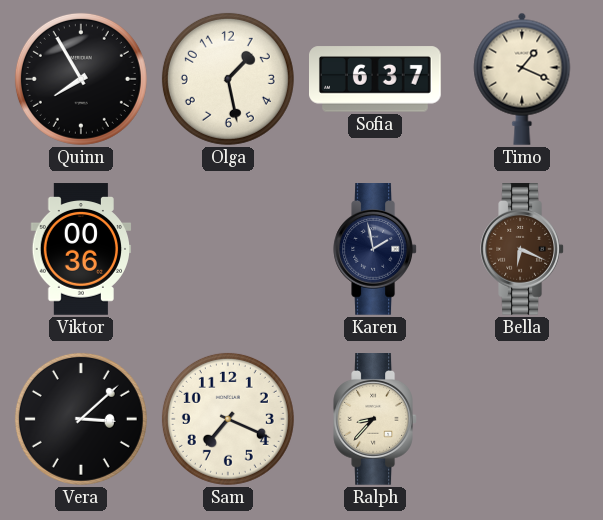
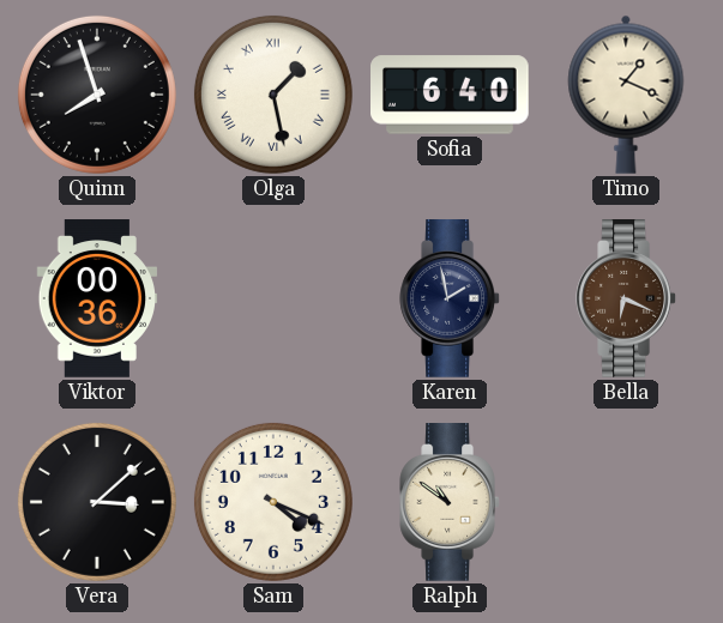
Quinn: 7:55 -> 7:57
Olga numerals: Arabic -> Roman
Sofia: 6:37 -> 6:40
Sam: 7:19 -> 4:19
Ralph: 8:37 -> 10:51
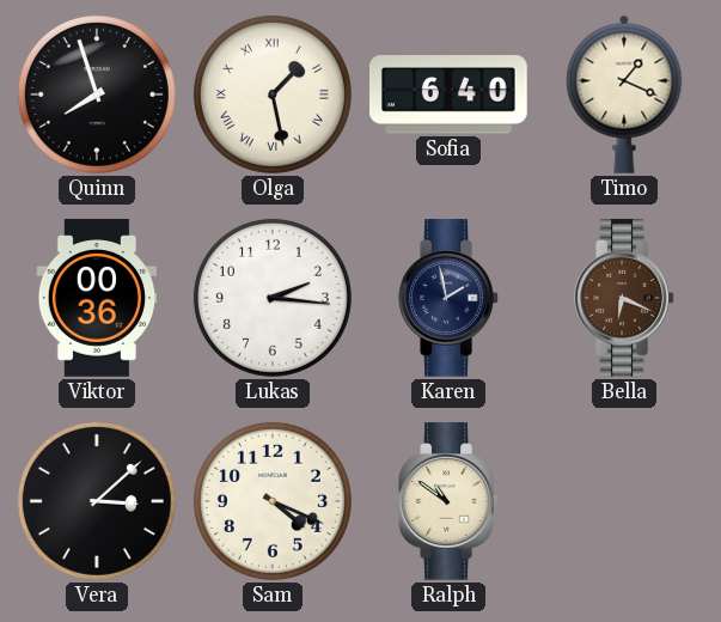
Lukas: none -> 2:16
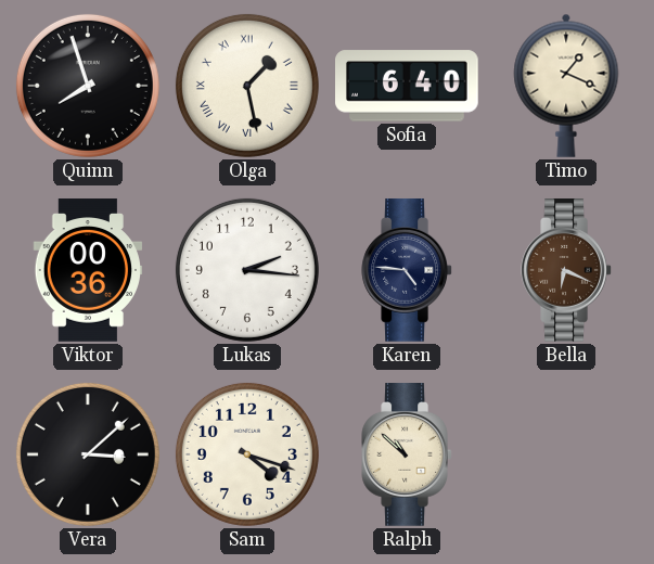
Karen: 1:58 -> 4:46
Sam: 4:19 -> 4:18
Ralph: 10:51 -> 10:52
